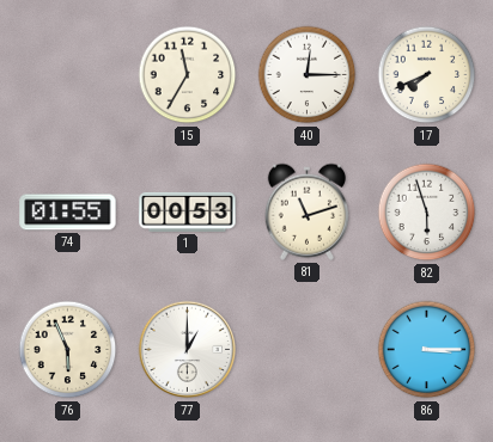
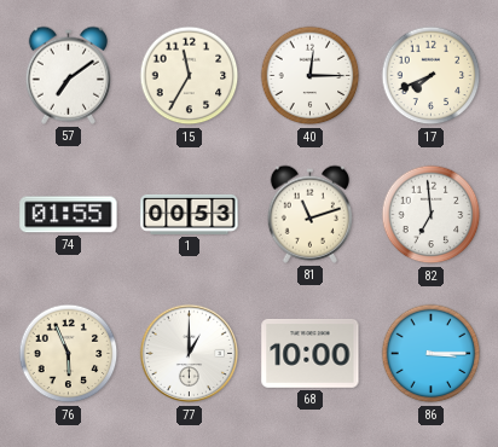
57: none -> 7:09
82: 5:57 -> 6:59
68: none -> 10:00
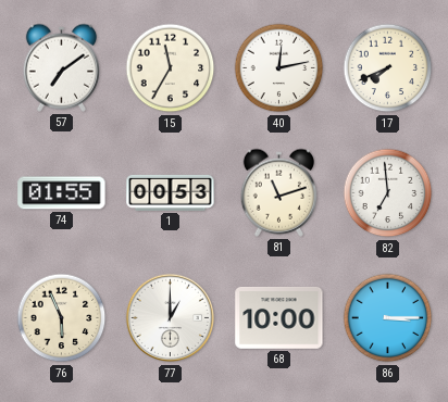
40: 12:15 -> 12:13
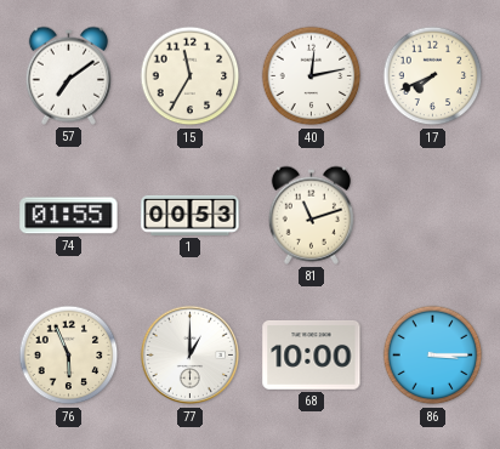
82: 6:59 -> none
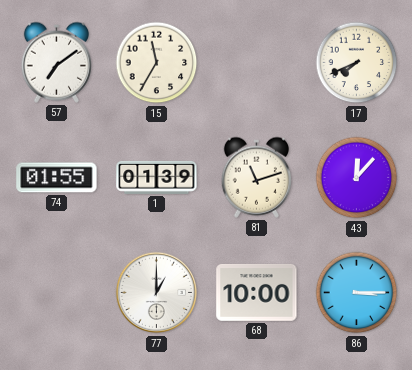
40: 12:13 -> none
1: 00:53 -> 01:39
43: none -> 12:07
76: 5:56 -> none
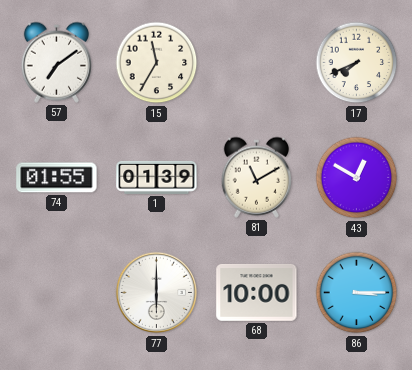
81: 11:12 -> 11:10
43: 12:07 -> 12:50
77: 1:00 -> 6:00
